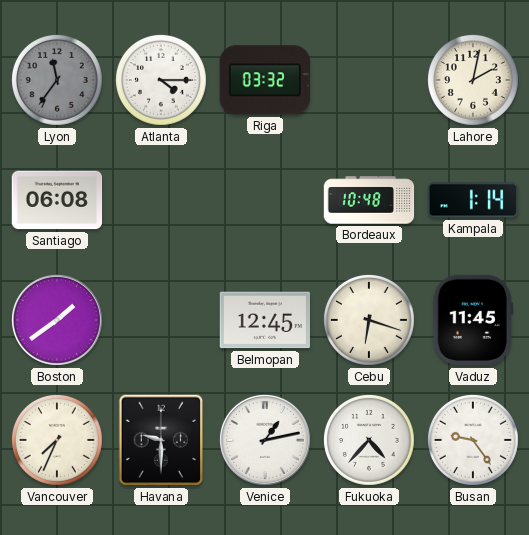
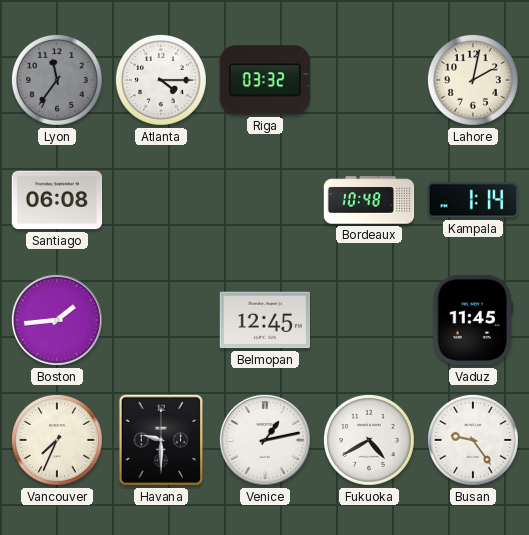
Boston: 1:39 -> 1:44
Cebu: 6:18 -> none
Fukuoka: 4:37 -> 4:40
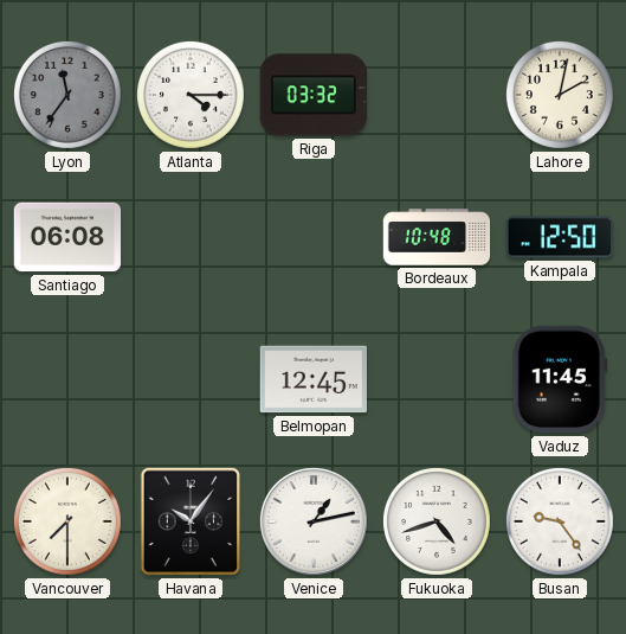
Kampala: 1:14 -> 12:50
Boston: 1:44 -> none
Vancouver: 7:34 -> 7:30
Havana: 9:30 -> 10:06
Fukuoka: 4:40 -> 4:42
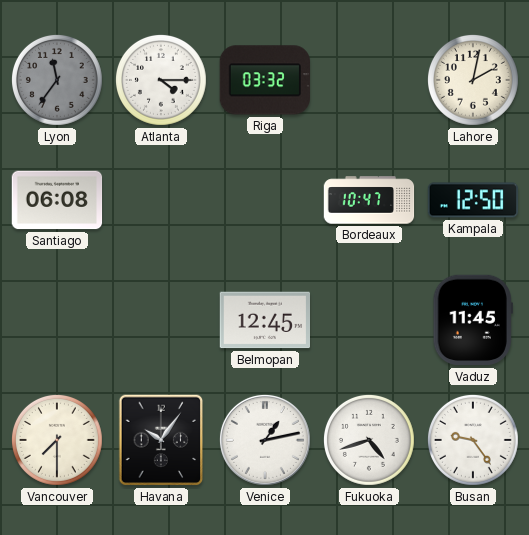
Bordeaux: 10:48 -> 10:47
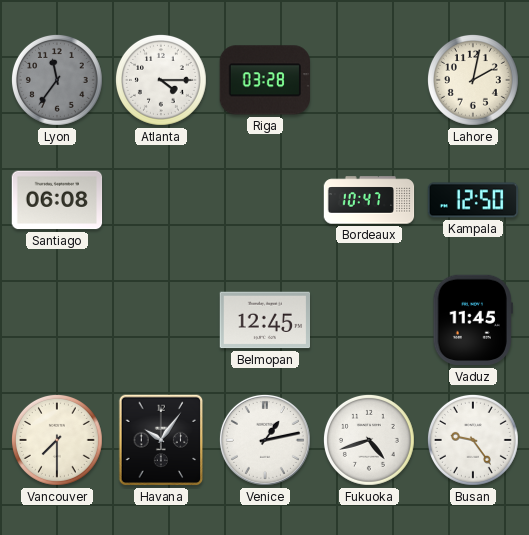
Riga: 03:32 -> 03:28
